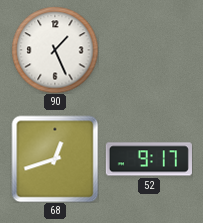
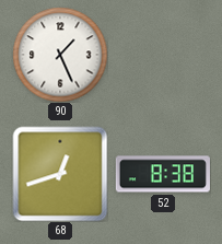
52: 9:17 -> 8:38
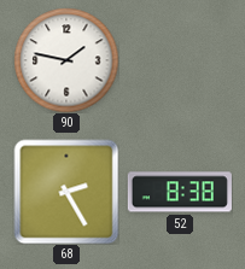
90: 1:26 -> 1:47
68: 12:42 -> 2:25
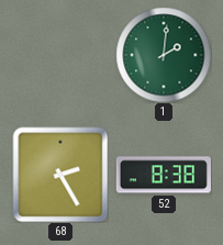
90: 1:47 -> none
1: none -> 2:01
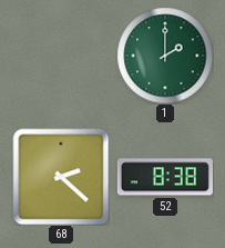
1: 2:01 -> 2:00
68: 2:25 -> 2:22
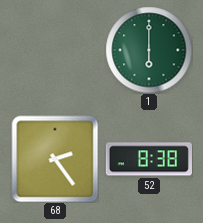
1: 2:00 -> 6:00
68: 2:22 -> 2:24
